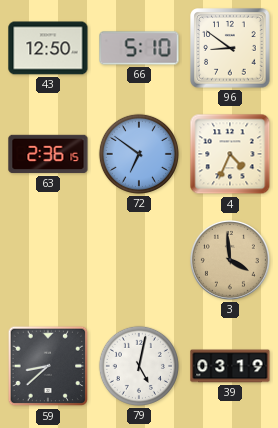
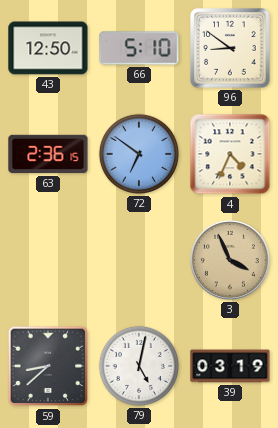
3: 3:59 -> 3:56
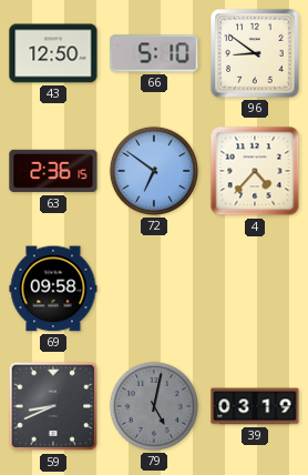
4: 4:34 -> 4:37
69: none -> 09:58
3: 3:56 -> none
59: 8:38 -> 8:41
79 dial: white -> grey
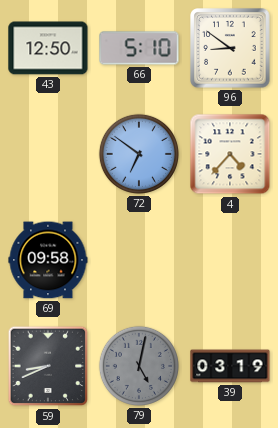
63: 2:36 -> none
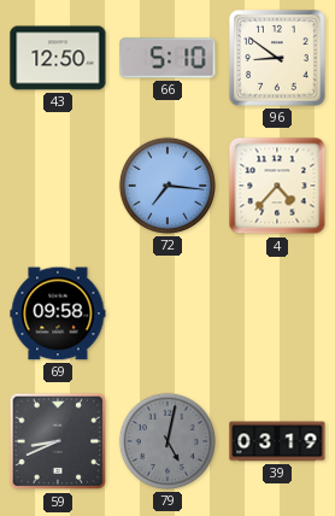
72: 6:51 -> 7:16
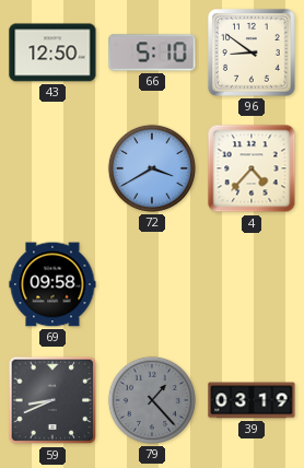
72: 7:16 -> 3:40
79: 5:02 -> 1:23
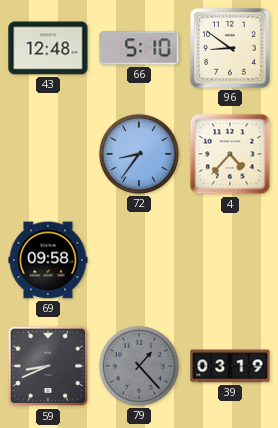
43: 12:50 -> 12:48
72: 3:40 -> 8:36
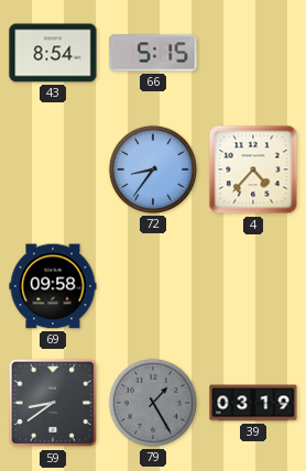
43: 12:48 -> 8:54
66: 5:10 -> 5:15
96: 8:51 -> none
59: 8:41 -> 8:39
79: 1:23 -> 1:25
